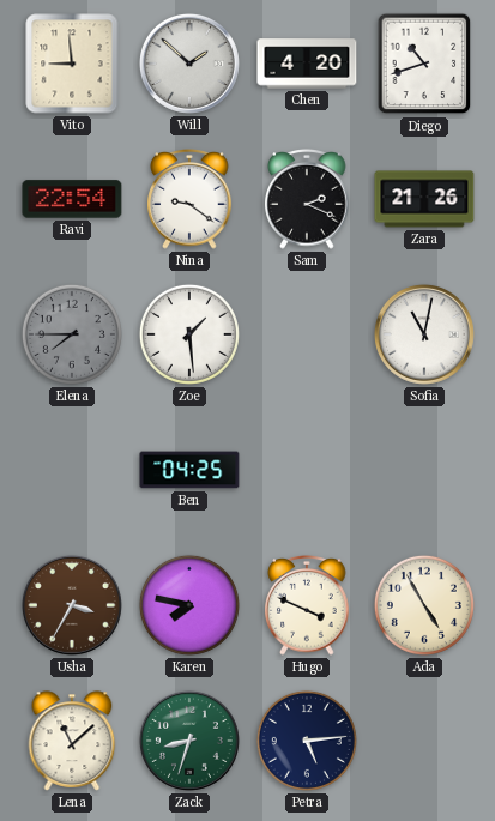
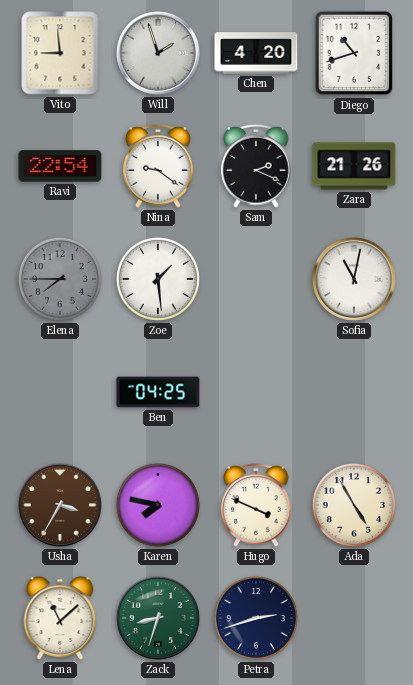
Will: 1:52 -> 1:57
Petra: 5:14 -> 2:42
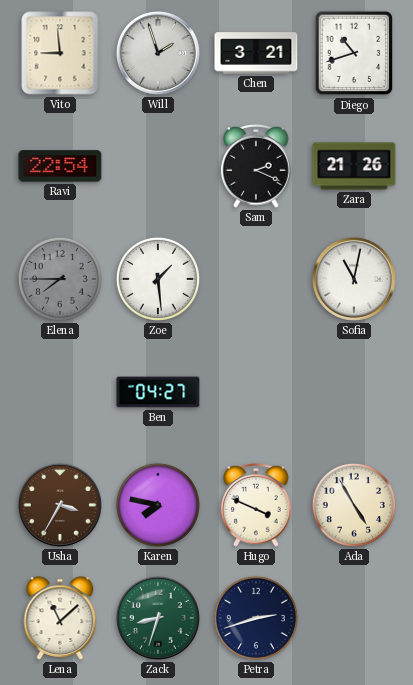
Chen: 4:20 -> 3:21
Nina: 9:21 -> none
Ben: 04:25 -> 04:27
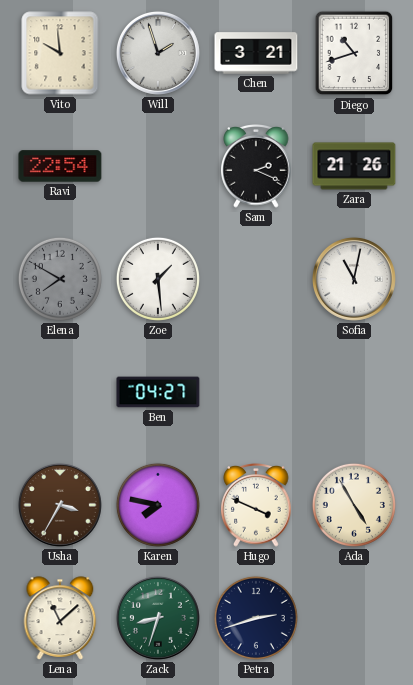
Vito: 8:59 -> 9:59
Elena: 7:45 -> 7:50
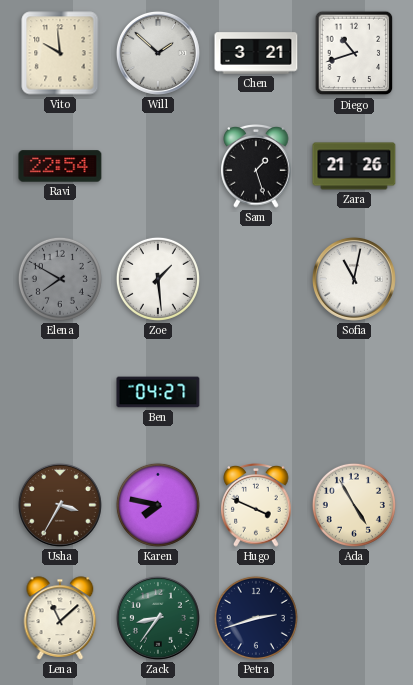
Will: 1:57 -> 1:52
Sam: 2:19 -> 1:27
Zack: 8:33 -> 8:36
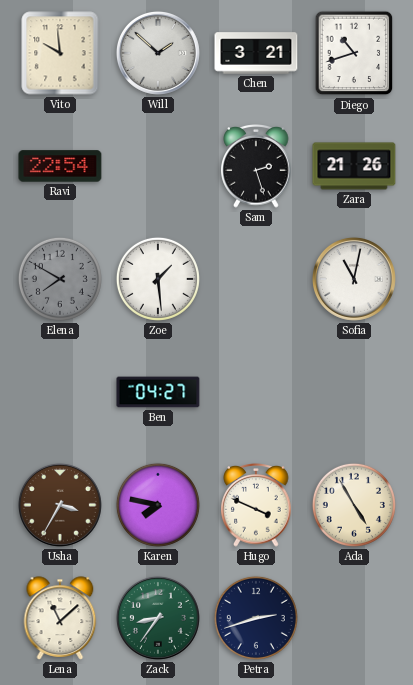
Sam: 1:27 -> 2:27
